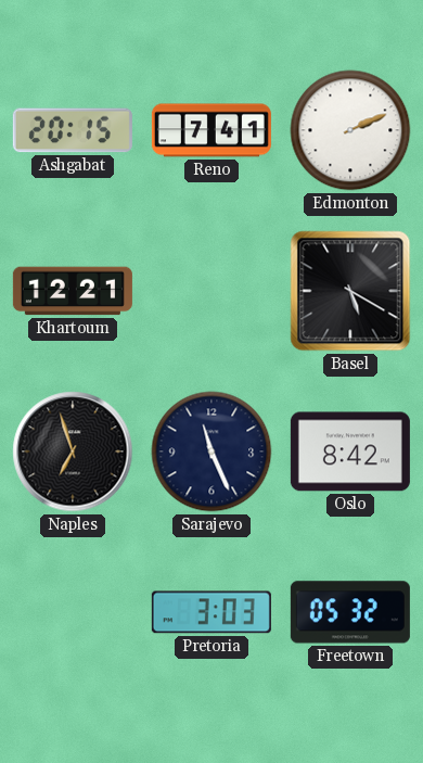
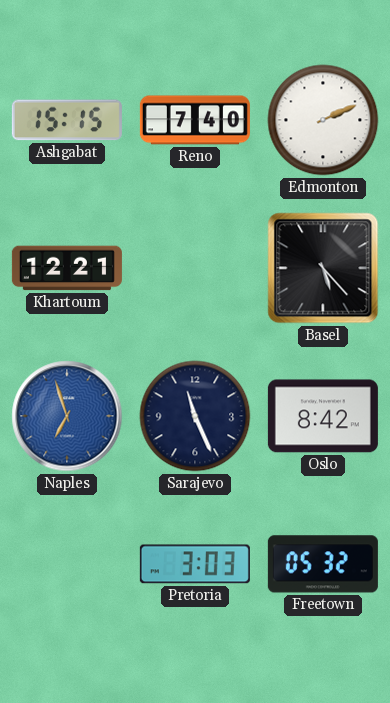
Ashgabat: 20:15 -> 15:15
Reno: 7:41 -> 7:40
Basel: 5:20 -> 5:23
Naples dial: black -> blue
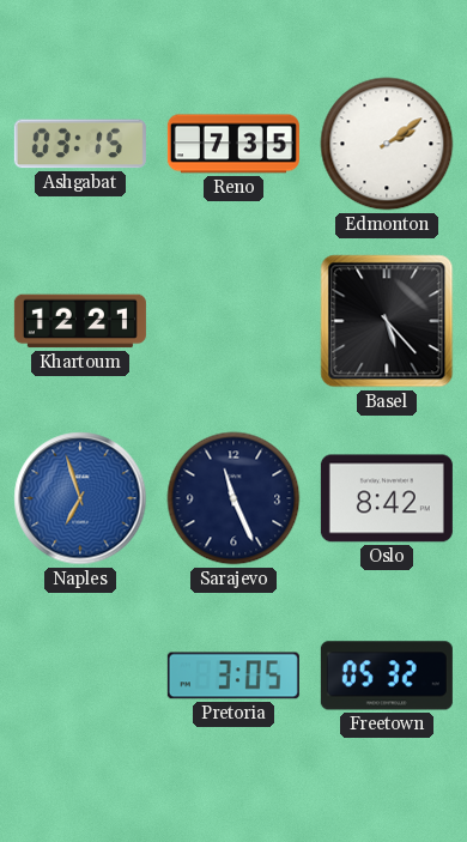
Ashgabat: 15:15 -> 03:15
Reno: 7:40 -> 7:35
Edmonton: 2:11 -> 2:09
Pretoria: 3:03 -> 3:05
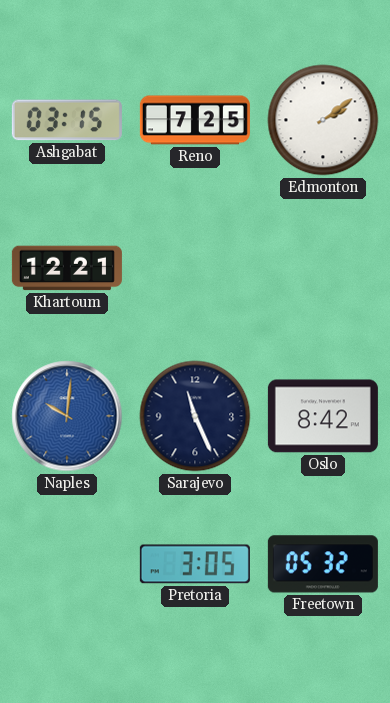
Reno: 7:35 -> 7:25
Basel: 5:23 -> none
Naples: 6:57 -> 10:01
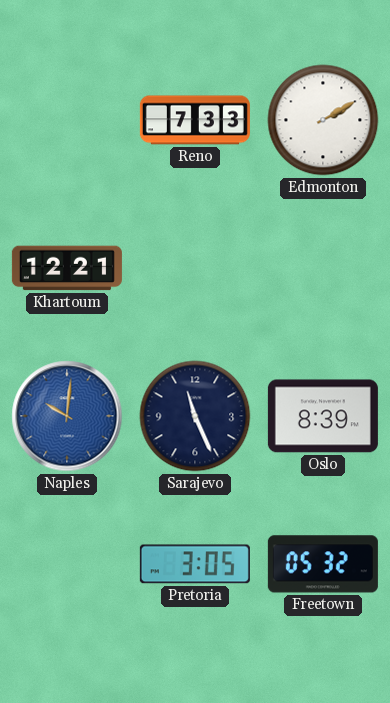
Ashgabat: 03:15 -> none
Reno: 7:25 -> 7:33
Edmonton: 2:09 -> 2:10
Oslo: 8:42 -> 8:39
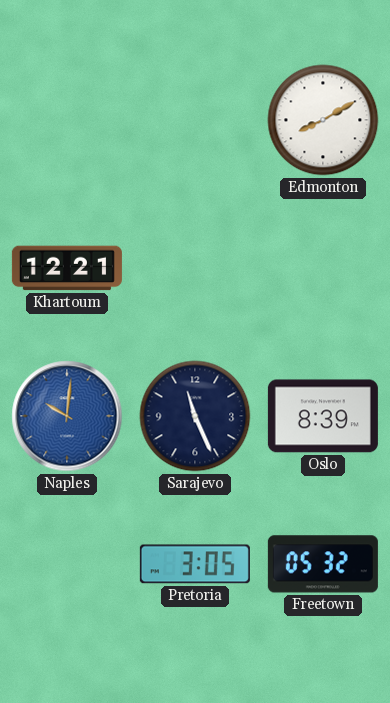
Reno: 7:33 -> none
Edmonton: 2:10 -> 8:10
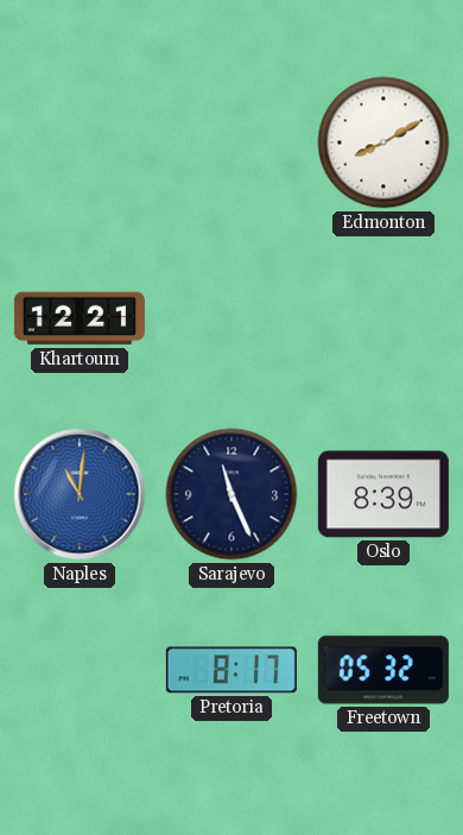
Naples: 10:01 -> 11:01
Pretoria: 3:05 -> 8:17
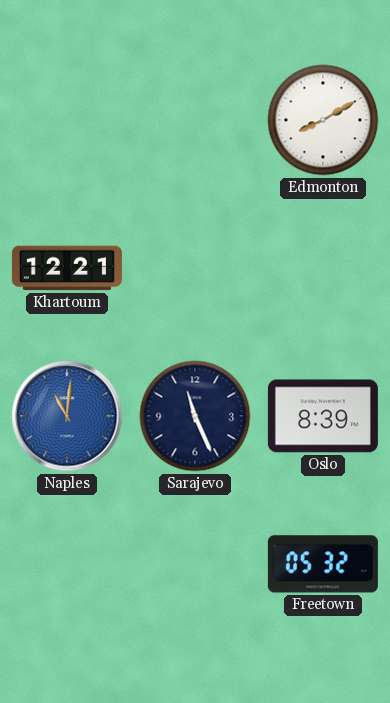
Pretoria: 8:17 -> none
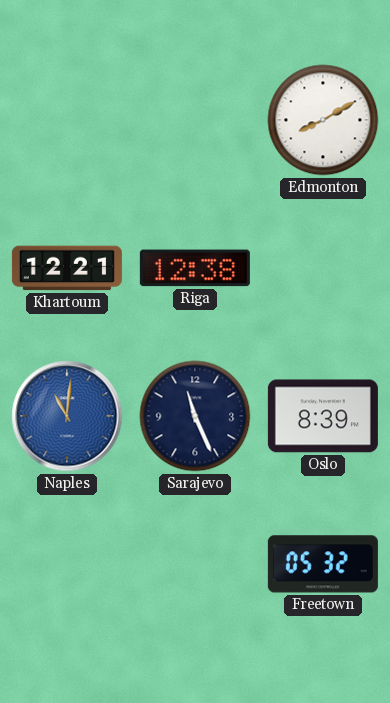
Riga: none -> 12:38
